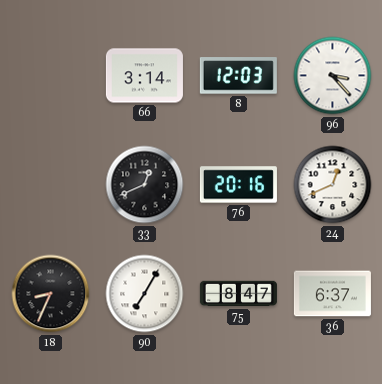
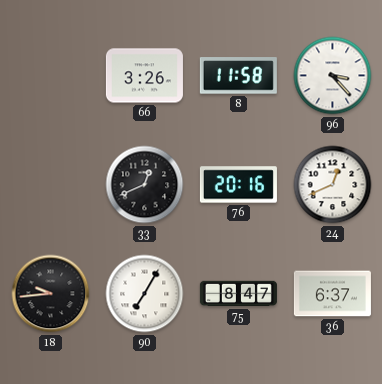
66: 3:14 -> 3:26
8: 12:03 -> 11:58
18: 8:34 -> 9:44
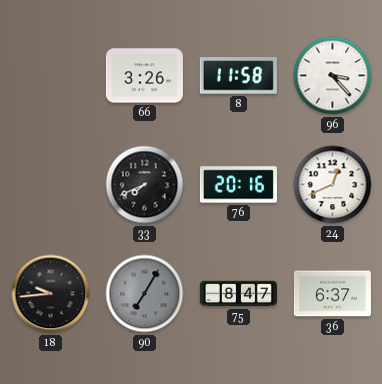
33: 12:41 -> 7:41
90 dial: white -> grey
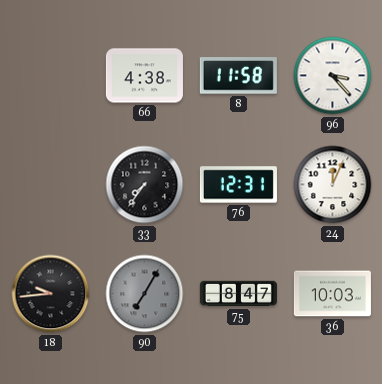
66: 3:26 -> 4:38
33: 7:41 -> 7:36
76: 20:16 -> 12:31
24: 12:41 -> 12:04
36: 6:37 -> 10:03
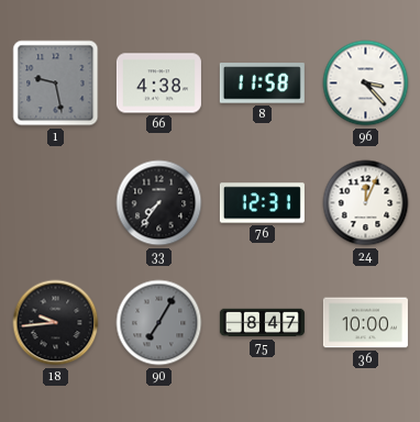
1: none -> 9:28
36: 10:03 -> 10:00
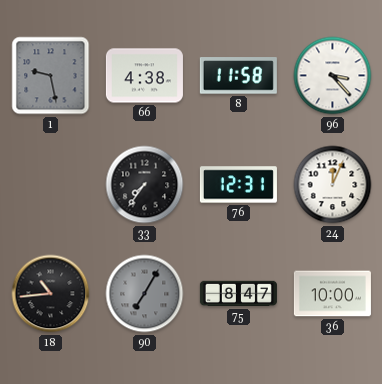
18: 9:44 -> 10:44
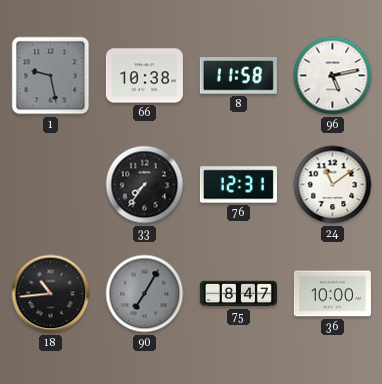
66: 4:38 -> 10:38
96: 3:23 -> 5:13
24: 12:04 -> 11:09
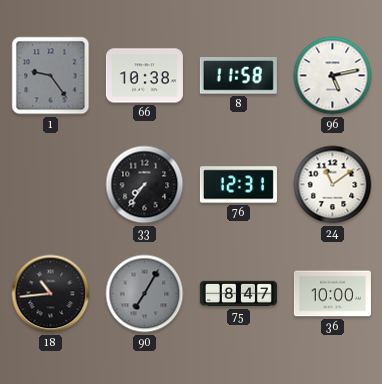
1: 9:28 -> 9:24
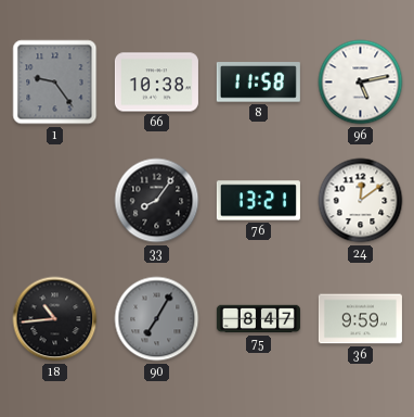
33: 7:36 -> 8:06
76: 12:31 -> 13:21
24: 11:09 -> 12:09
36: 10:00 -> 9:59
